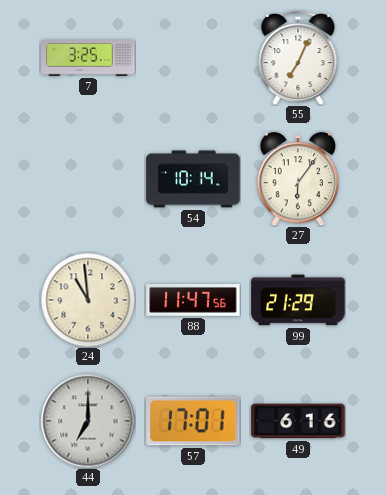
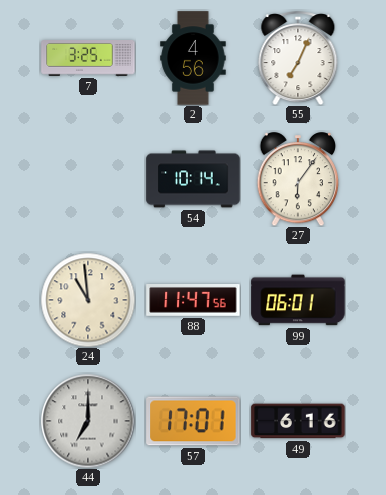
2: none -> 4:56
99: 21:29 -> 06:01
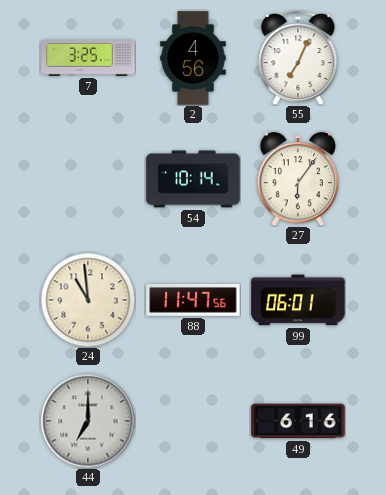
57: 17:01 -> none
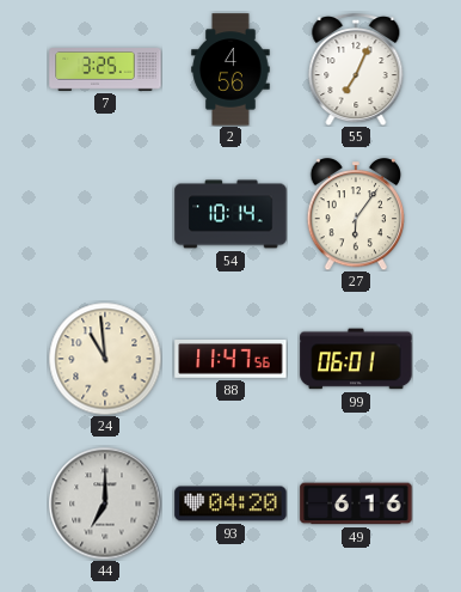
93: none -> 04:20
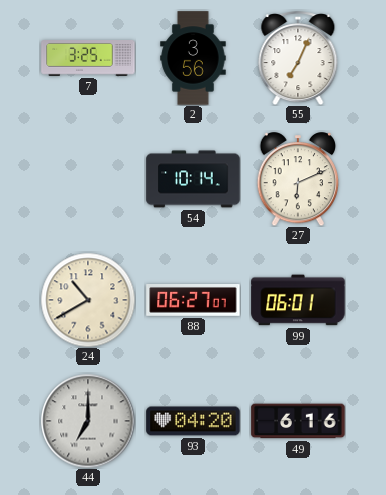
2: 4:56 -> 3:56
27: 6:06 -> 6:11
24: 10:59 -> 10:40
88: 11:47 -> 06:27
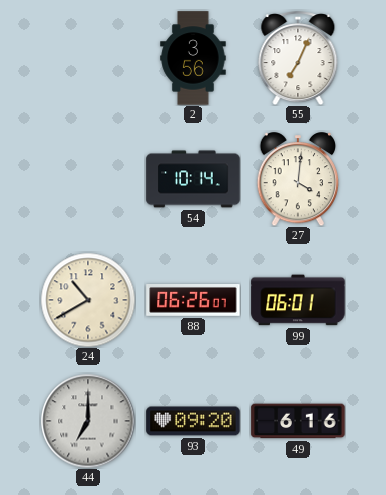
7: 3:25 -> none
27: 6:11 -> 4:01
88: 06:27 -> 06:26
93: 04:20 -> 09:20
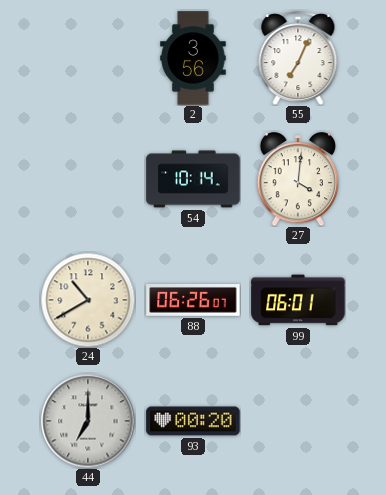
93: 09:20 -> 00:20
49: 6:16 -> none
